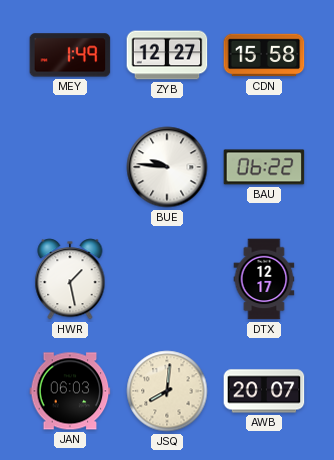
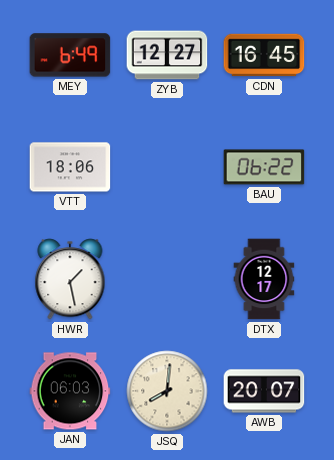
MEY: 1:49 -> 6:49
CDN: 15:58 -> 16:45
VTT: none -> 18:06
BUE: 9:46 -> none
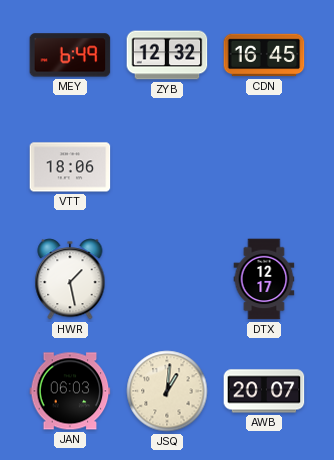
ZYB: 12:27 -> 12:32
BAU: 06:22 -> none
JSQ: 8:01 -> 1:01
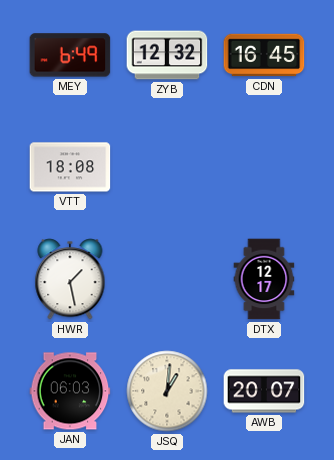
VTT: 18:06 -> 18:08
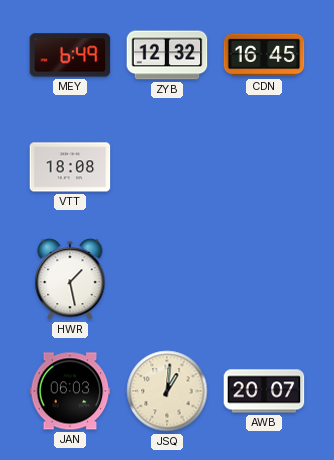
DTX: 12:17 -> none
